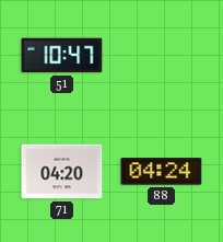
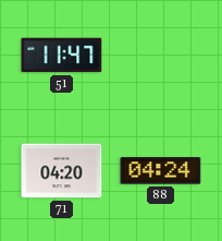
51: 10:47 -> 11:47
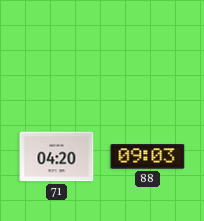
51: 11:47 -> none
88: 04:24 -> 09:03
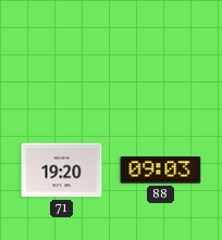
71: 04:20 -> 19:20
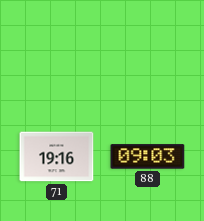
71: 19:20 -> 19:16
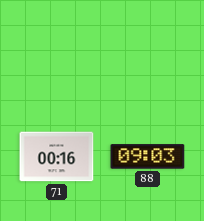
71: 19:16 -> 00:16
